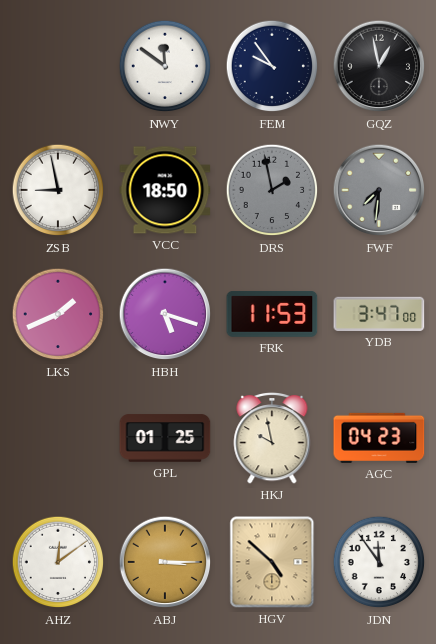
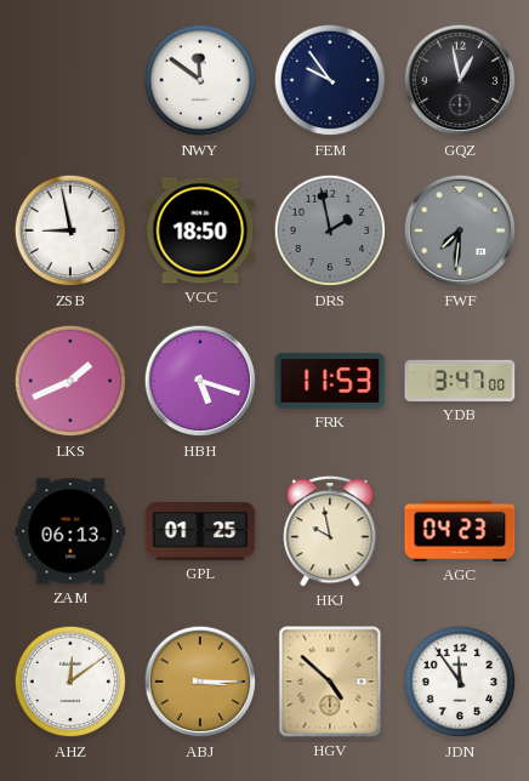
ZAM: none -> 06:13
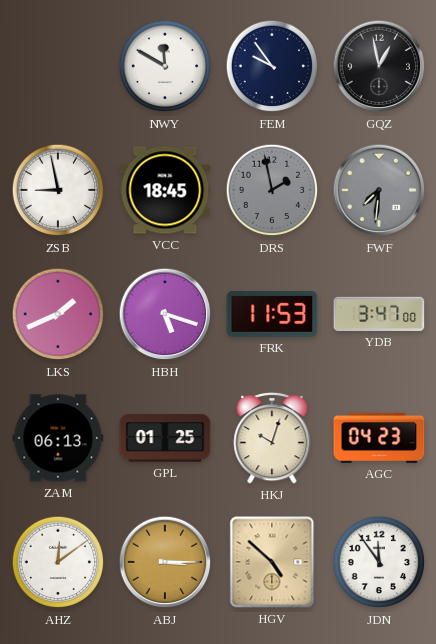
NWY: 11:51 -> 11:50
VCC: 18:50 -> 18:45
HKJ: 9:58 -> 10:03
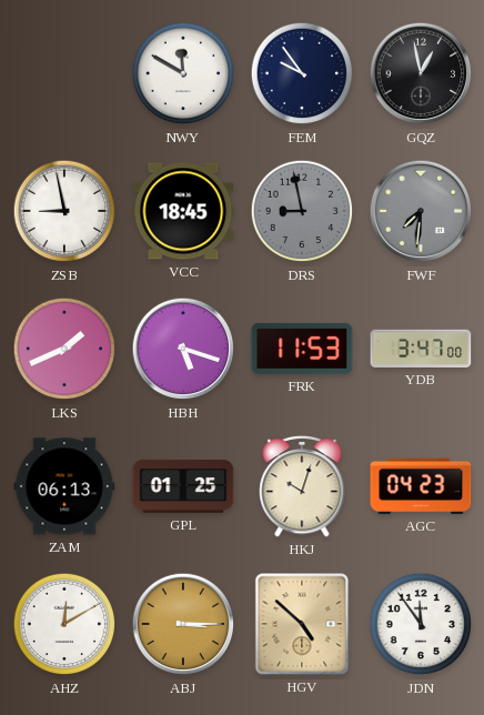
DRS: 1:58 -> 8:58
AHZ: 12:09 -> 12:10
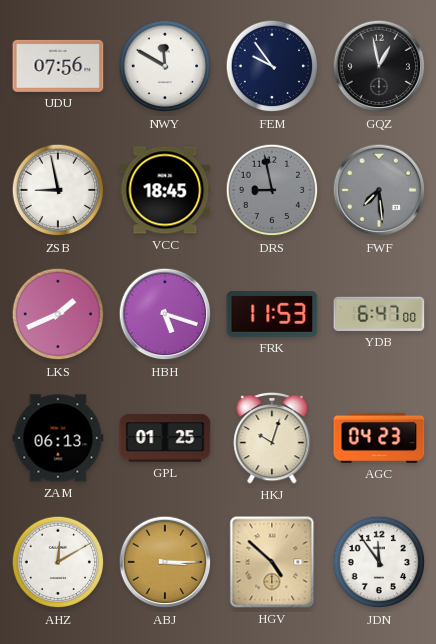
UDU: none -> 07:56
FWF: 7:31 -> 7:29
YDB: 3:47 -> 6:47
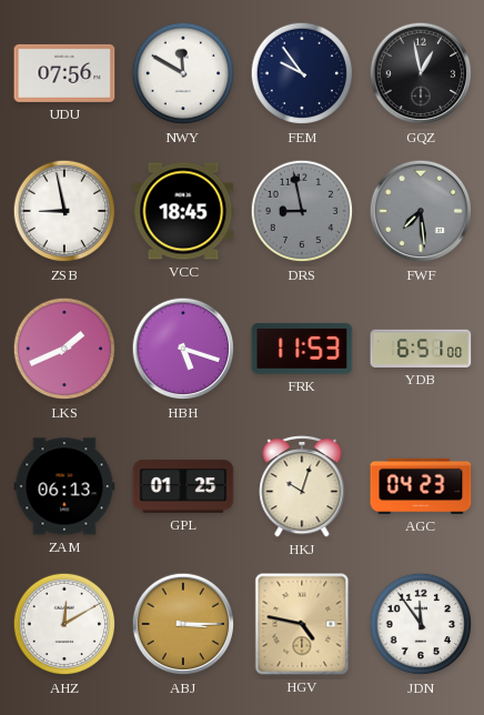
YDB: 6:47 -> 6:51
HGV: 4:52 -> 4:47
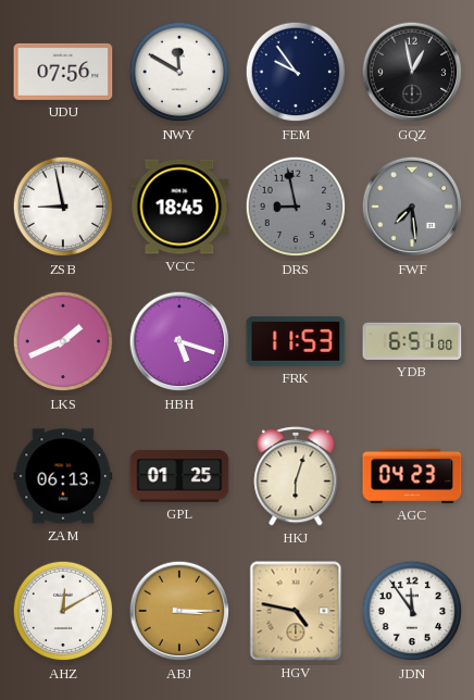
HKJ: 10:03 -> 6:03
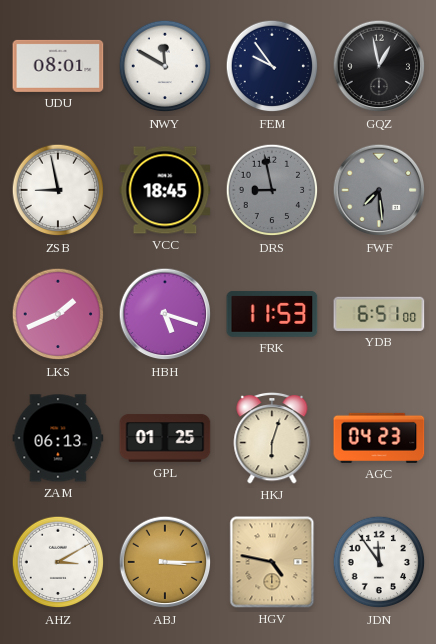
UDU: 07:56 -> 08:01
AHZ: 12:10 -> 3:10
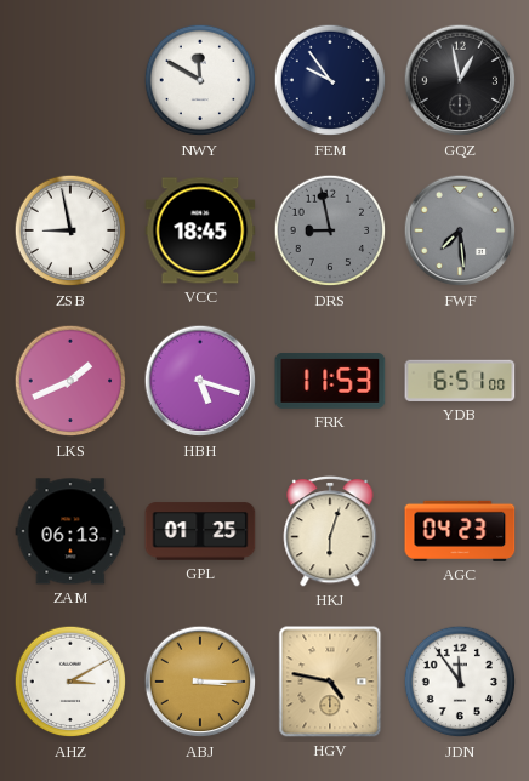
UDU: 08:01 -> none
